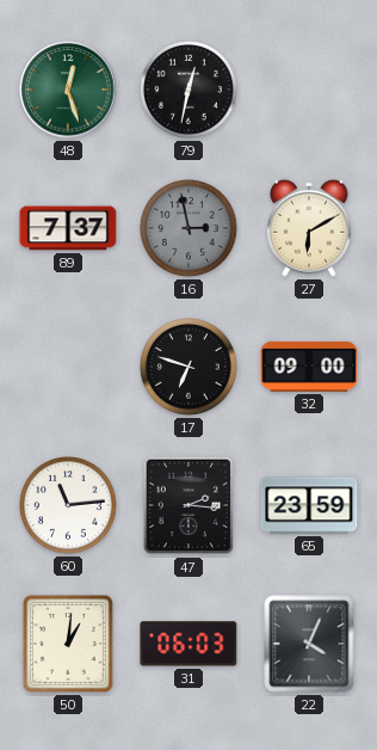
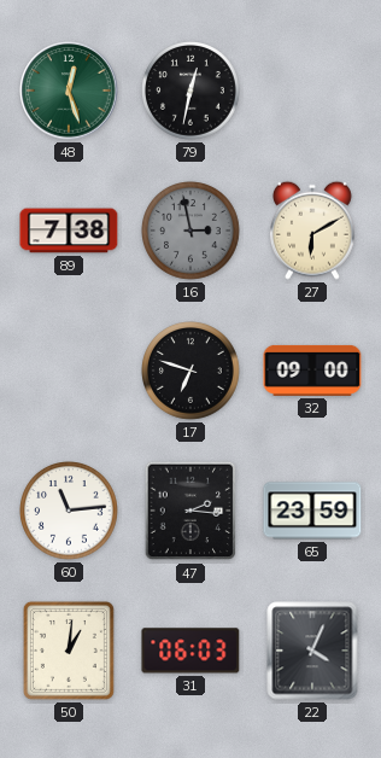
89: 7:37 -> 7:38
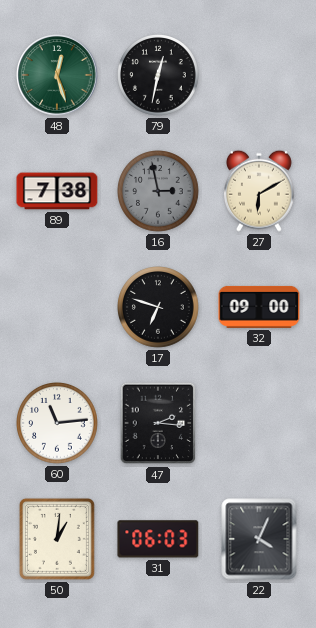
65: 23:59 -> none
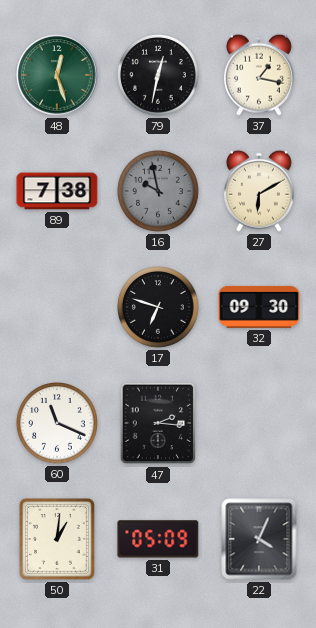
37: none -> 1:17
16: 2:58 -> 9:58
32: 09:00 -> 09:30
60: 11:14 -> 11:19
31: 06:03 -> 05:09
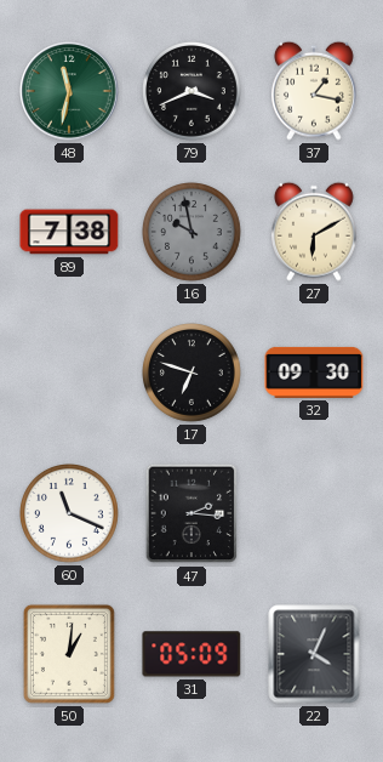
48: 12:27 -> 11:32
79: 12:32 -> 3:41
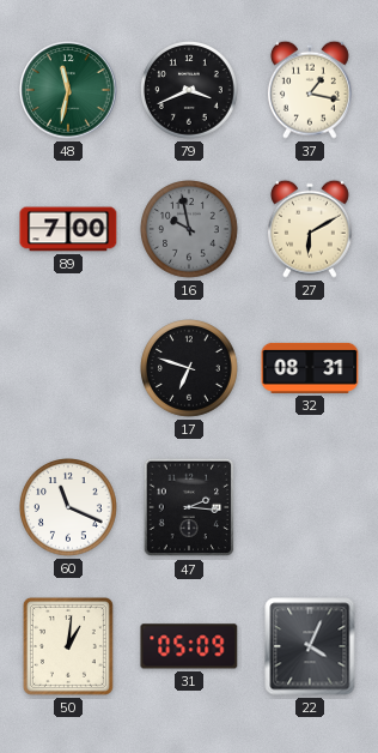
89: 7:38 -> 7:00
32: 09:30 -> 08:31
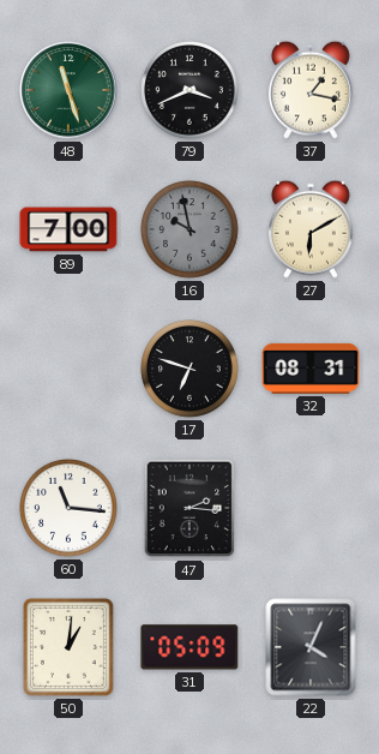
48: 11:32 -> 11:27
60: 11:19 -> 11:16
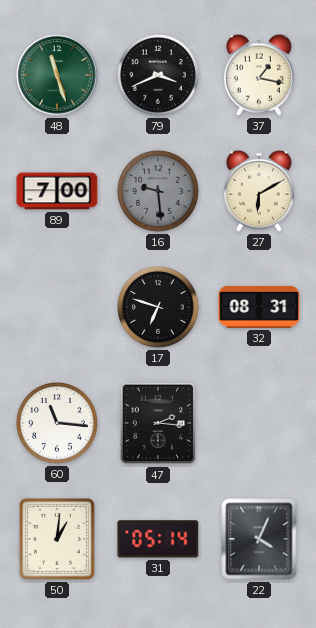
16: 9:58 -> 9:29
31: 05:09 -> 05:14
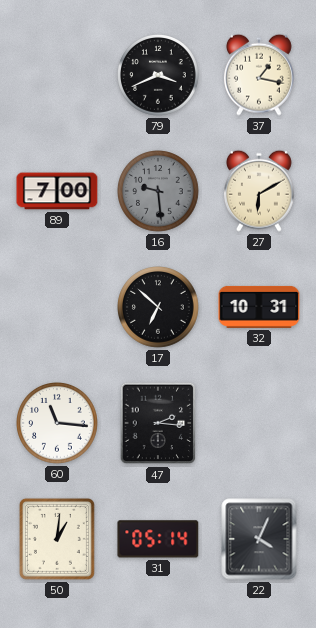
48: 11:27 -> none
17: 6:48 -> 6:52
32: 08:31 -> 10:31
